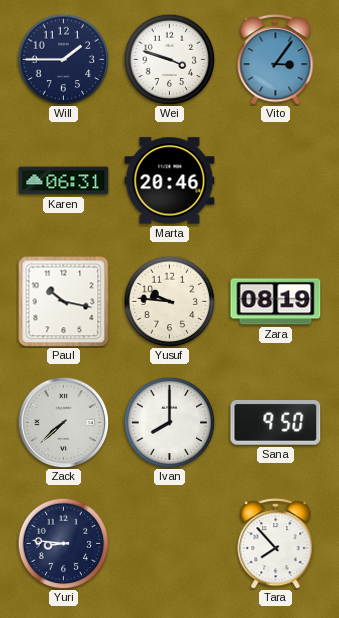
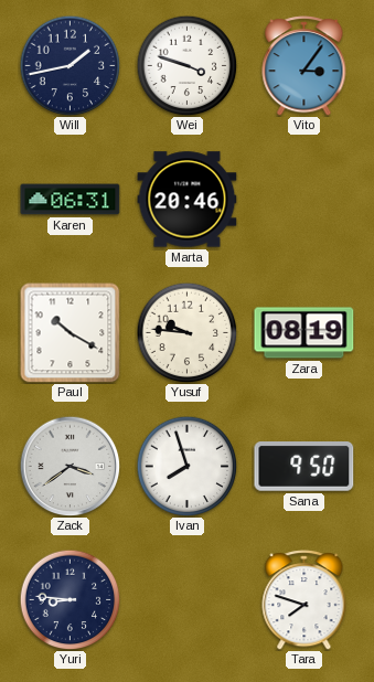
Will: 1:45 -> 1:43
Paul: 10:17 -> 10:20
Zack: 7:38 -> 3:39
Ivan: 8:00 -> 7:57
Tara: 7:53 -> 7:48
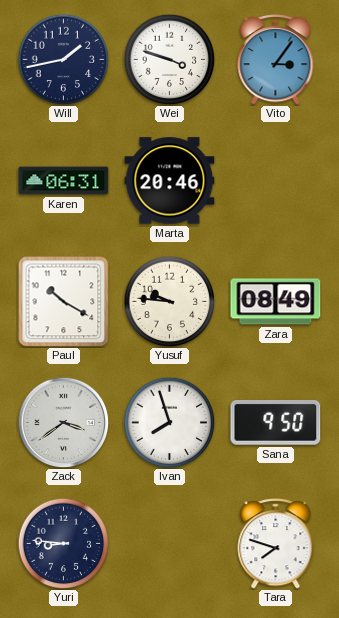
Zara: 08:19 -> 08:49
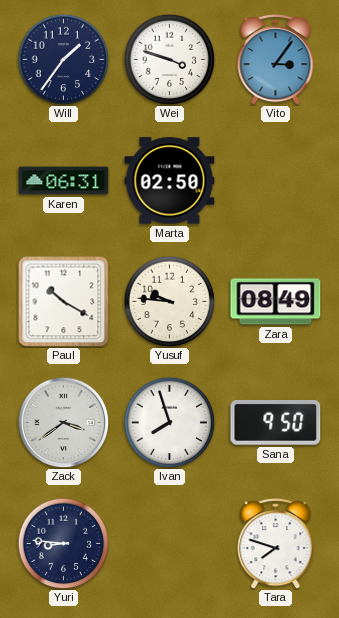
Will: 1:43 -> 1:36
Marta: 20:46 -> 02:50
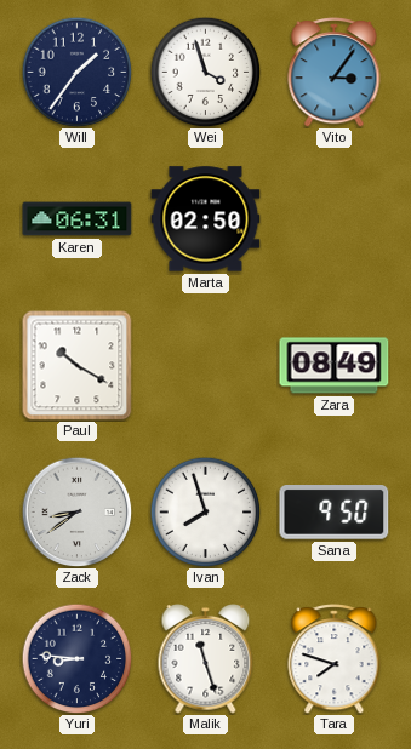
Wei: 3:48 -> 3:57
Yusuf: 9:46 -> none
Zack: 3:39 -> 8:39
Malik: none -> 11:27
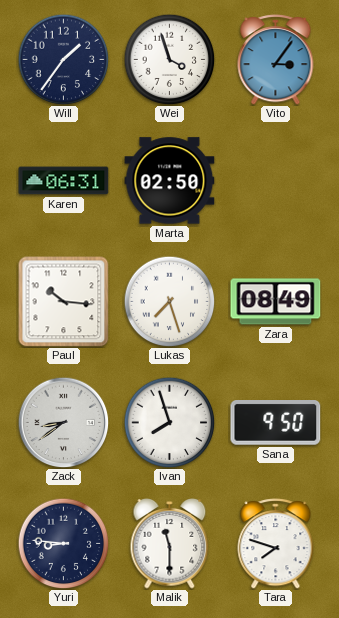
Paul: 10:20 -> 10:16
Lukas: none -> 7:27
Malik: 11:27 -> 11:30
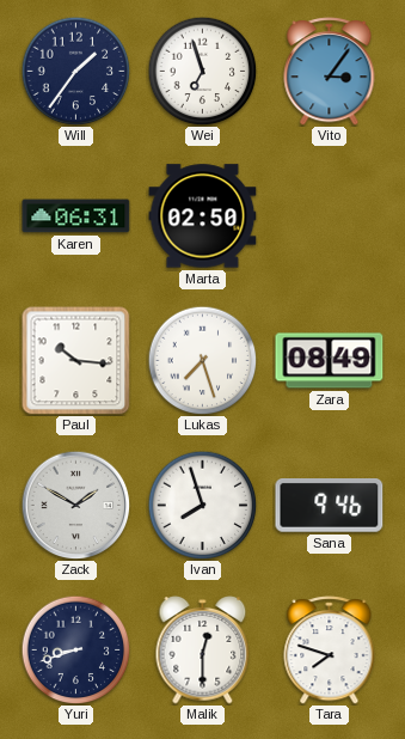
Wei: 3:57 -> 6:57
Zack: 8:39 -> 1:50
Sana: 9:50 -> 9:46
Yuri: 8:46 -> 8:42
Malik: 11:30 -> 12:30
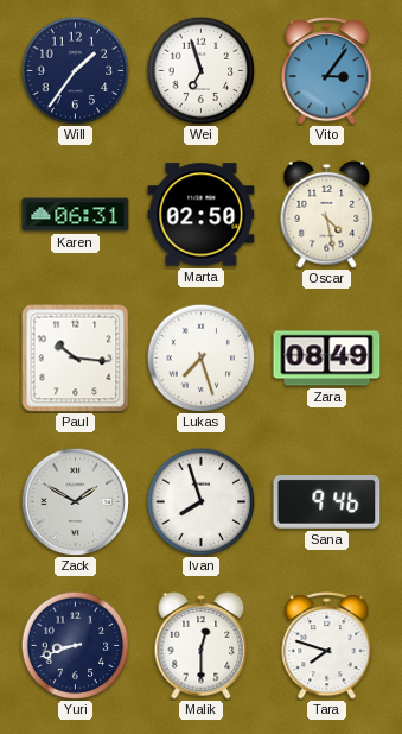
Oscar: none -> 4:28
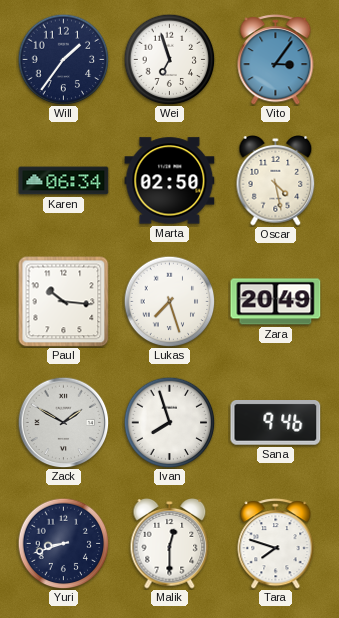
Karen: 06:31 -> 06:34
Zara: 08:49 -> 20:49
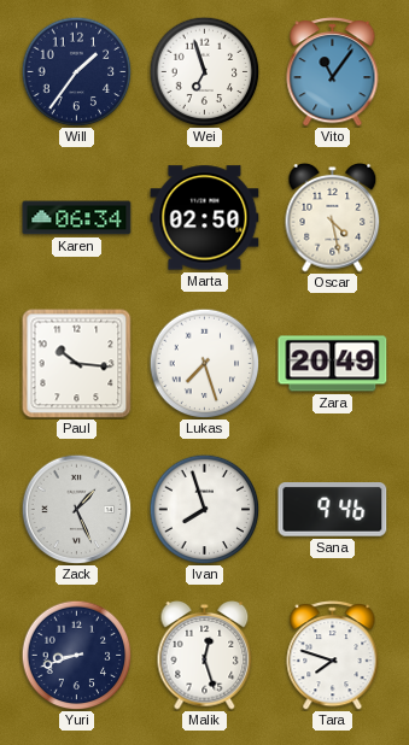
Vito: 3:06 -> 11:06
Zack: 1:50 -> 1:26
Malik: 12:30 -> 12:27
